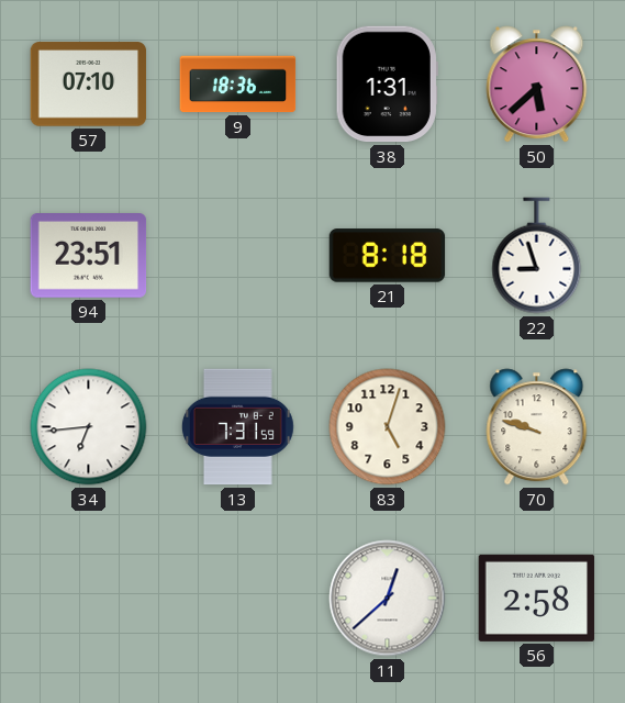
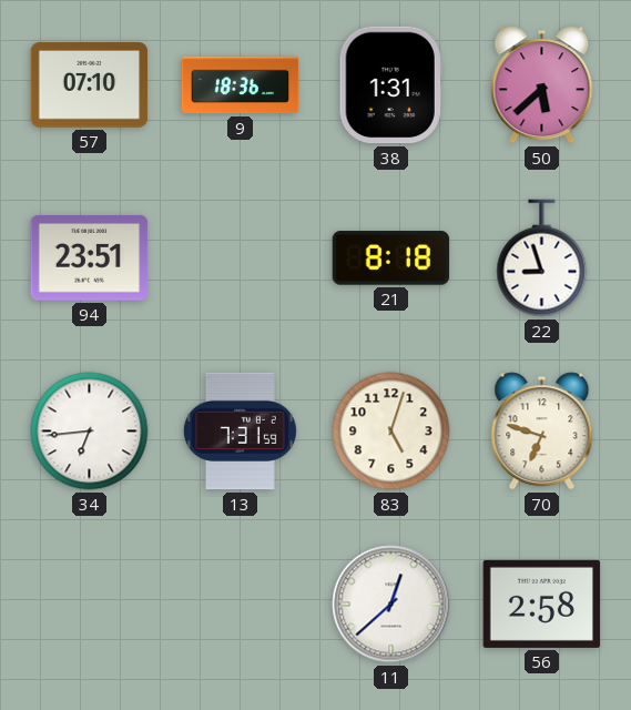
70: 9:48 -> 6:48
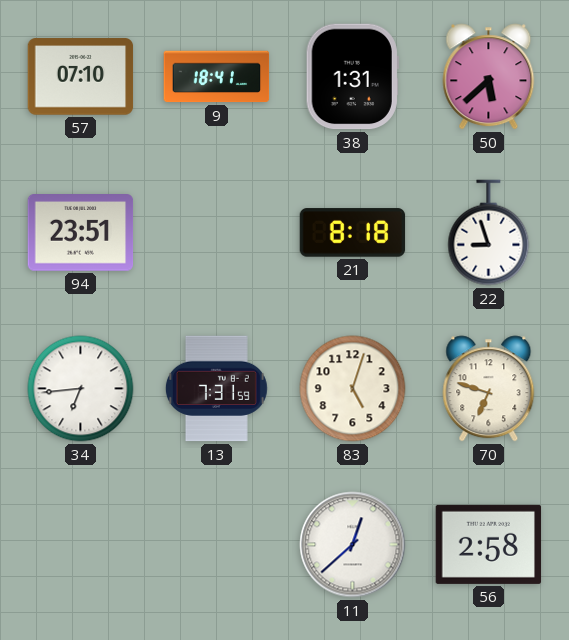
9: 18:36 -> 18:41
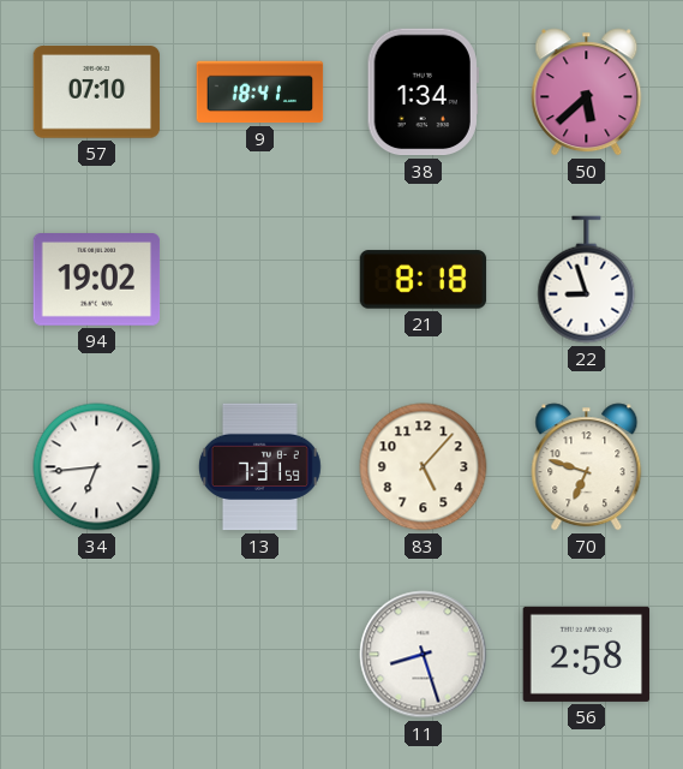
38: 1:31 -> 1:34
94: 23:51 -> 19:02
83: 5:03 -> 5:07
11: 12:38 -> 8:27
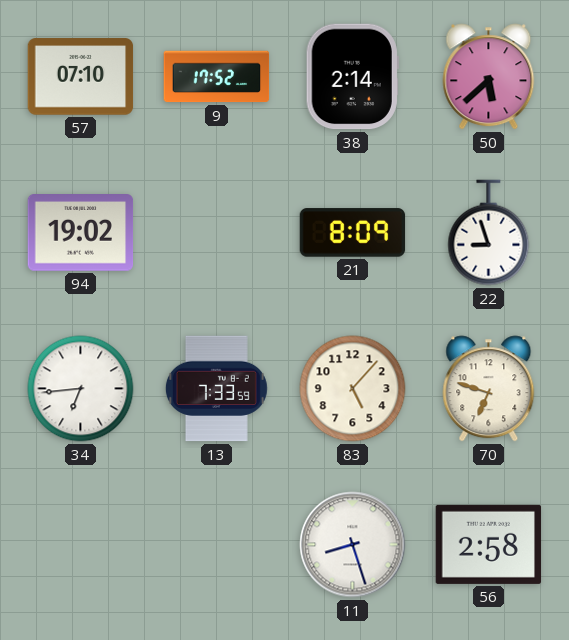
9: 18:41 -> 17:52
38: 1:34 -> 2:14
21: 8:18 -> 8:09
13: 7:31 -> 7:33
